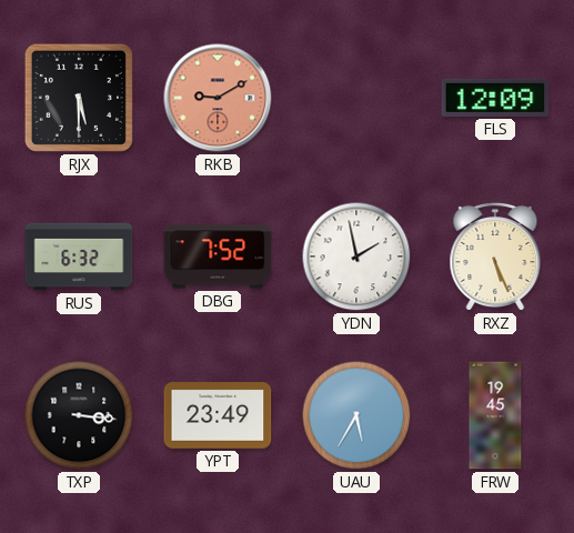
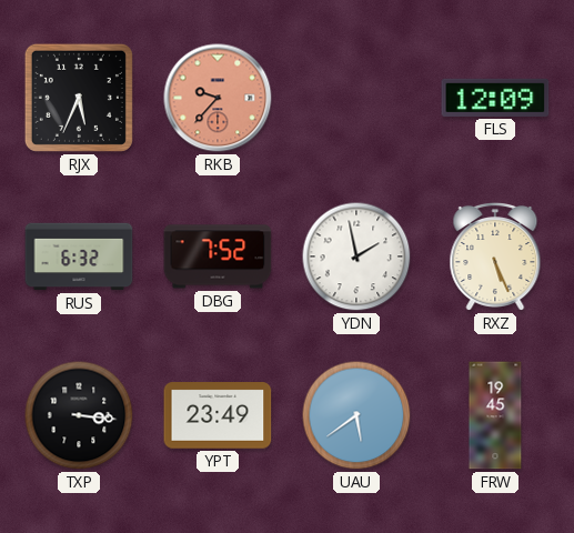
RJX: 5:30 -> 5:34
RKB: 9:10 -> 9:37
UAU: 5:35 -> 5:39
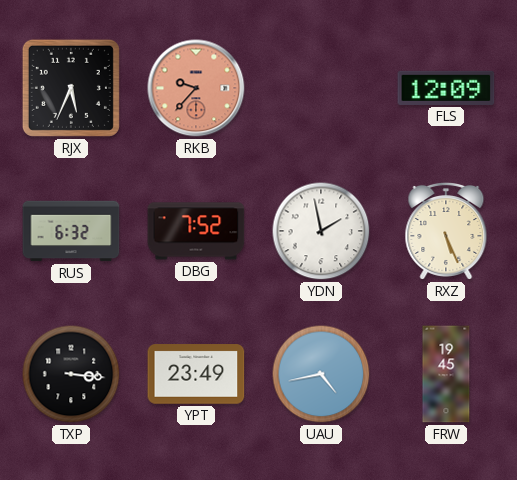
UAU: 5:39 -> 4:43
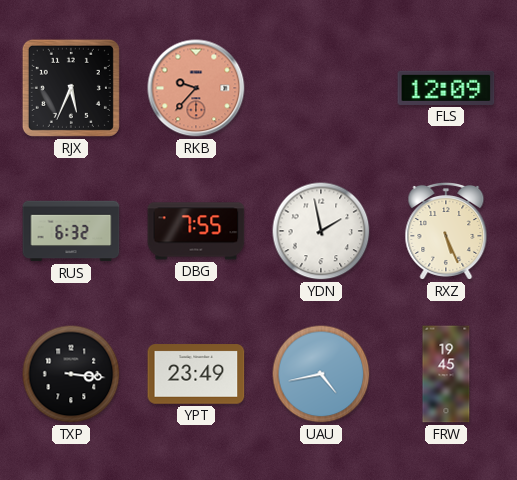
DBG: 7:52 -> 7:55
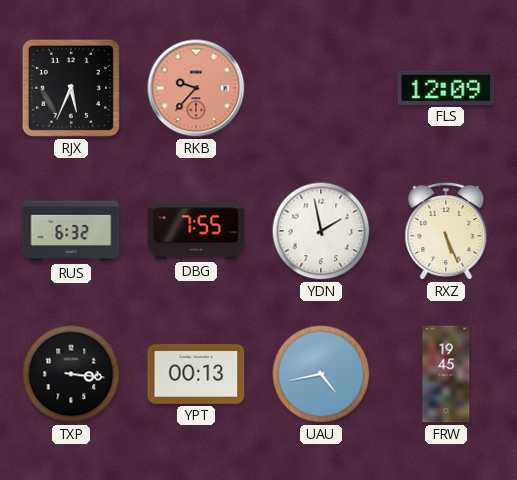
YPT: 23:49 -> 00:13
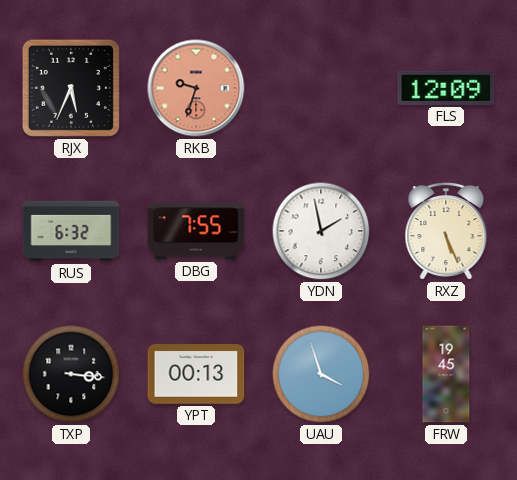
RKB: 9:37 -> 9:33
UAU: 4:43 -> 3:57
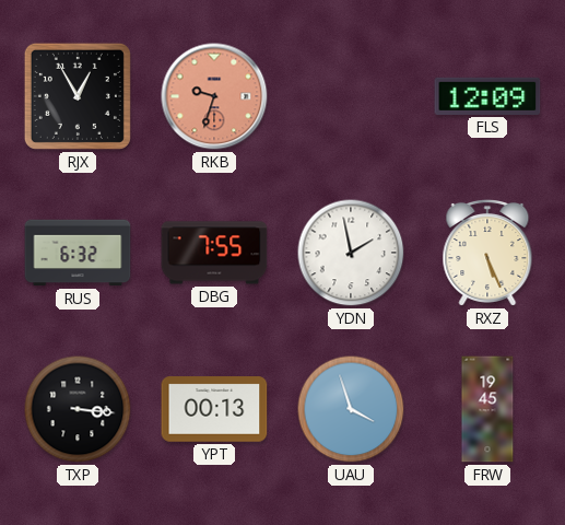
RJX: 5:34 -> 12:55
